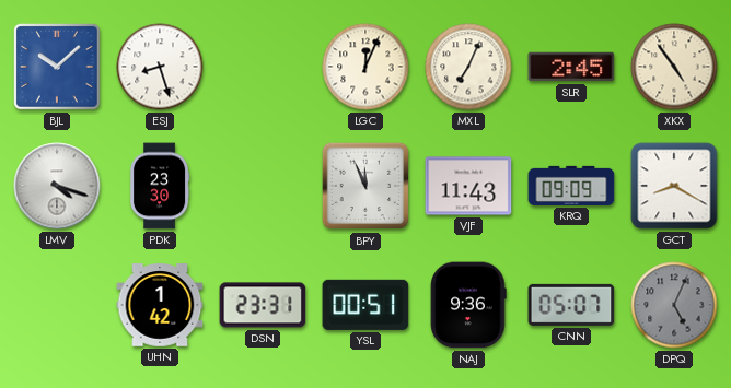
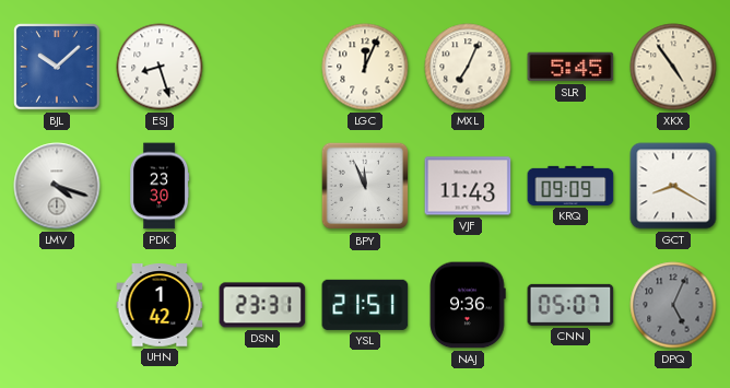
SLR: 2:45 -> 5:45
YSL: 00:51 -> 21:51
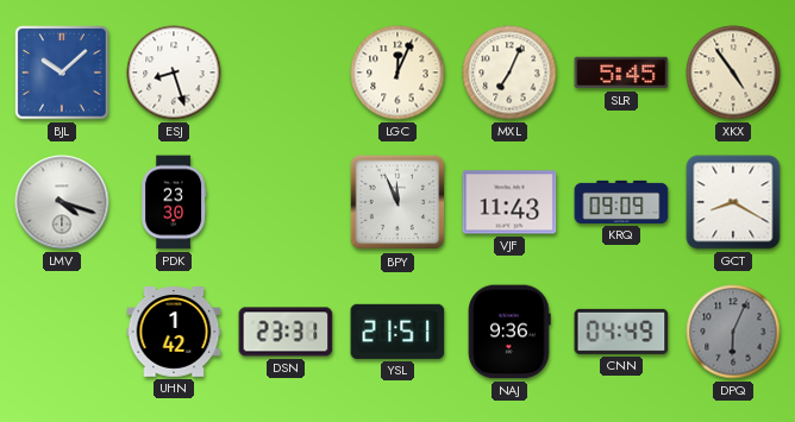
CNN: 05:07 -> 04:49
DPQ: 5:04 -> 6:04
